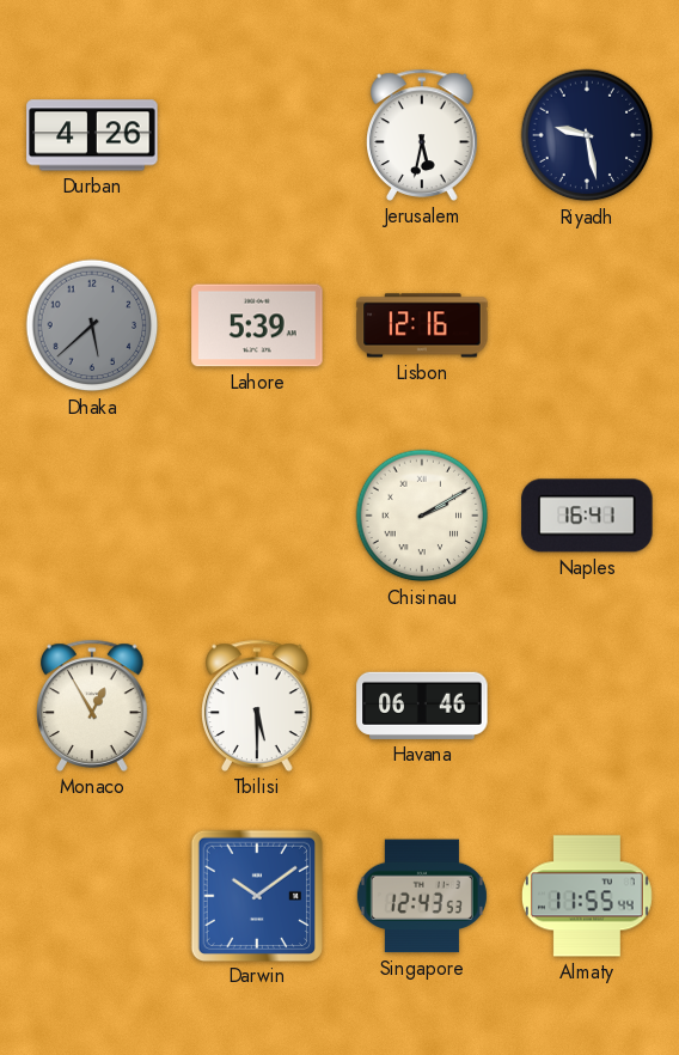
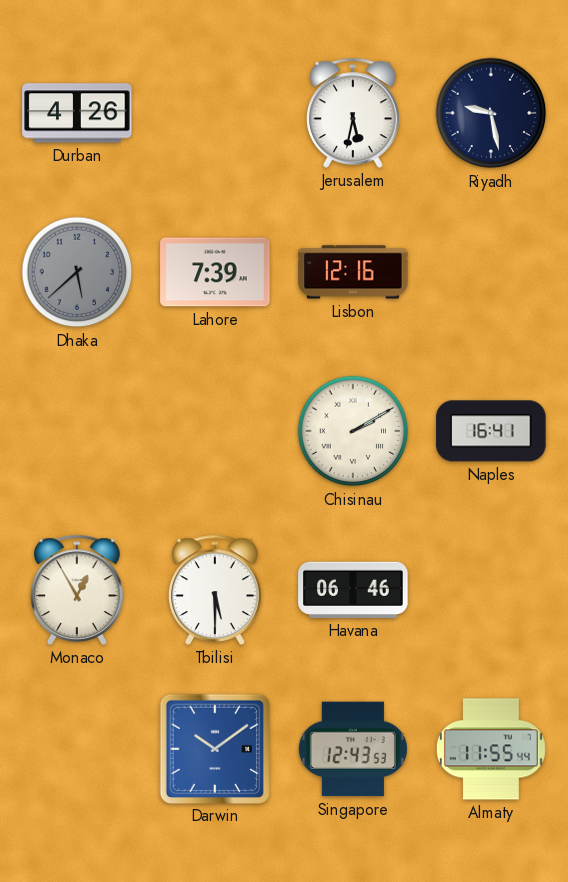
Lahore: 5:39 -> 7:39
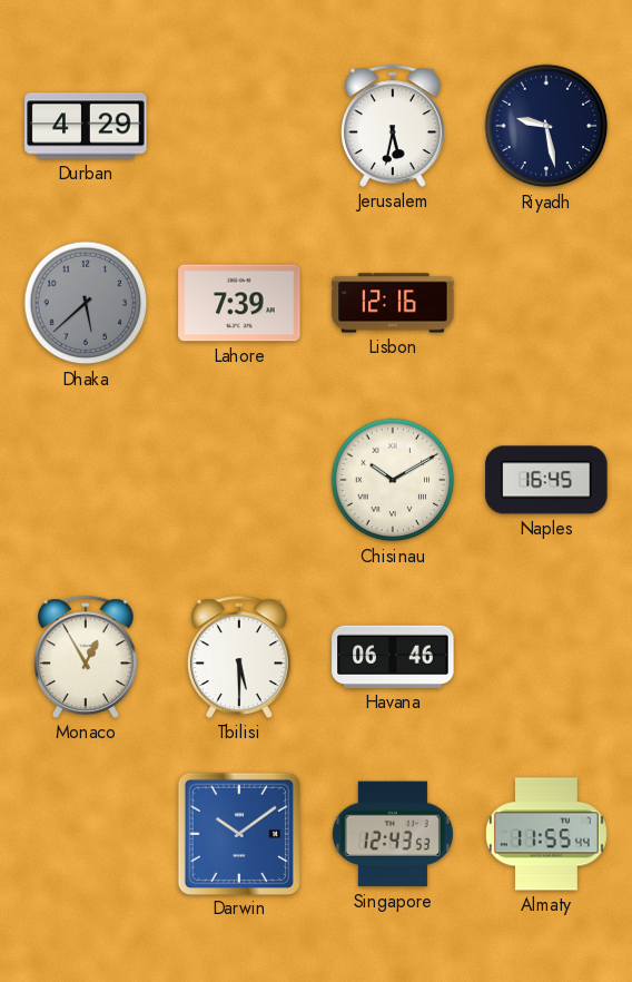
Durban: 4:26 -> 4:29
Chisinau: 2:10 -> 10:10
Naples: 16:41 -> 16:45
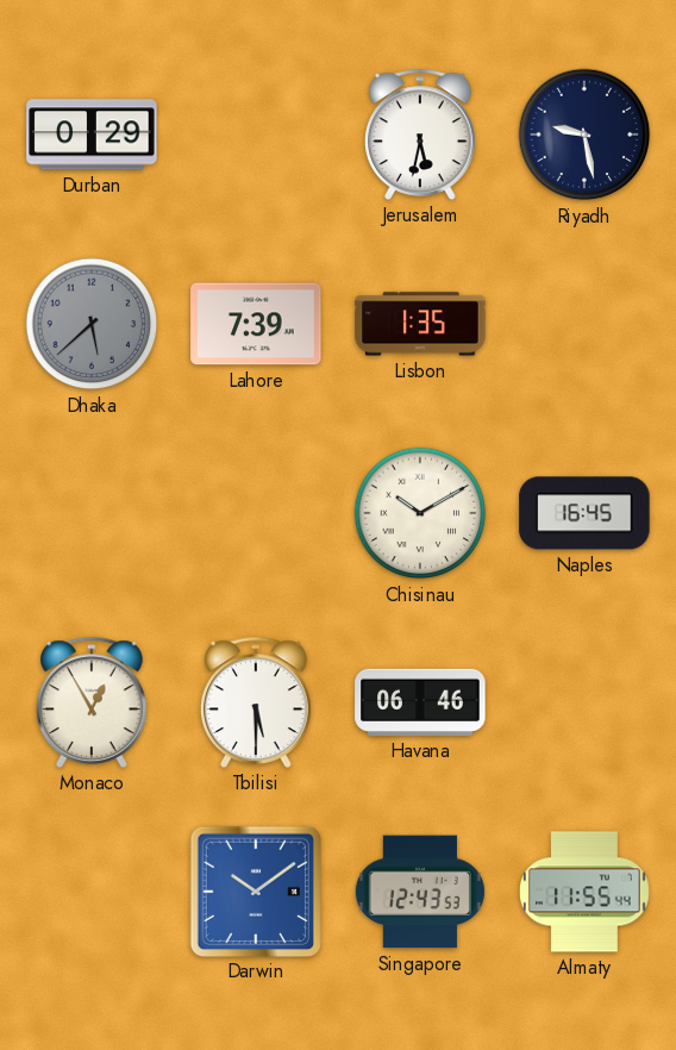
Durban: 4:29 -> 0:29
Lisbon: 12:16 -> 1:35
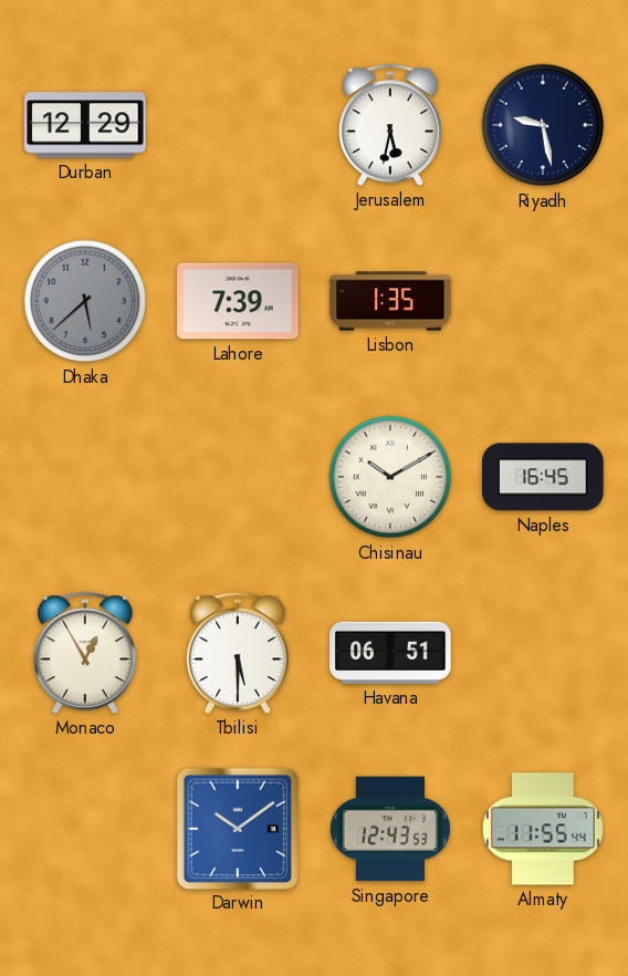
Durban: 0:29 -> 12:29
Havana: 06:46 -> 06:51
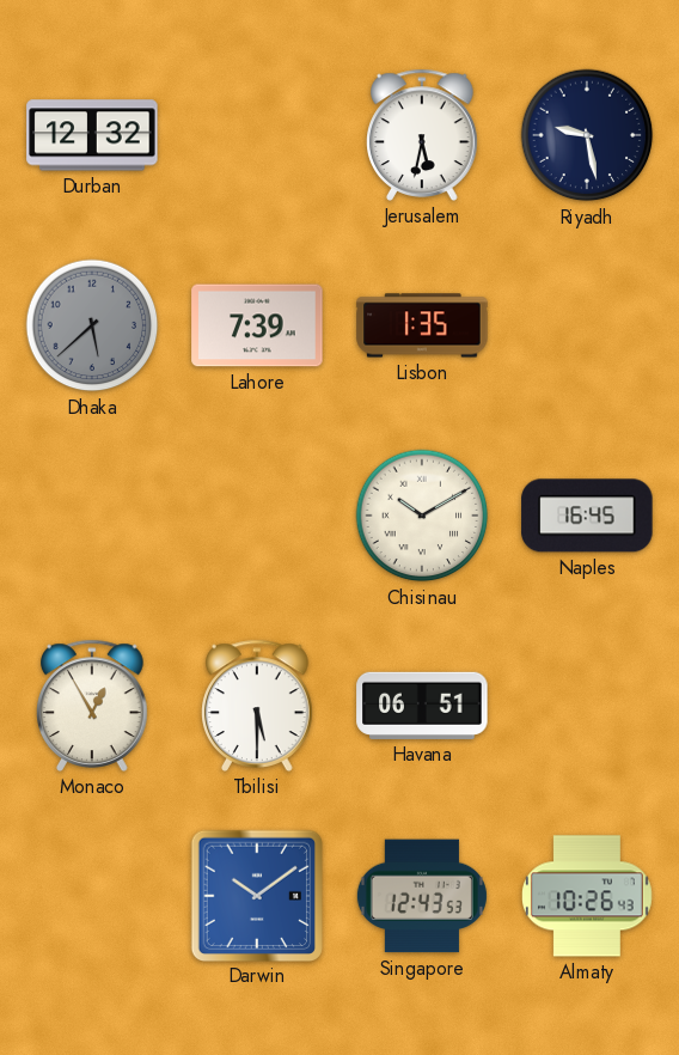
Durban: 12:29 -> 12:32
Almaty: 11:55 -> 10:26
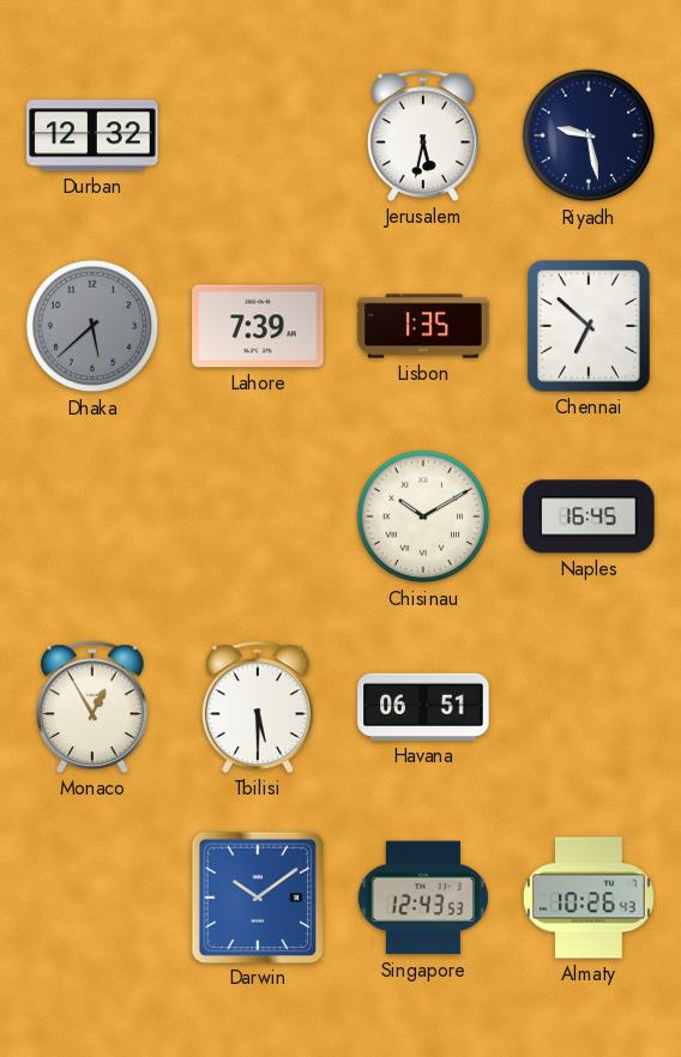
Chennai: none -> 6:52
